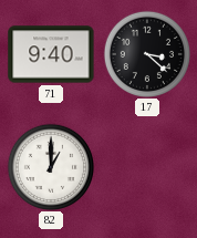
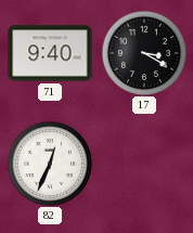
17: 3:22 -> 3:20
82: 1:00 -> 12:34
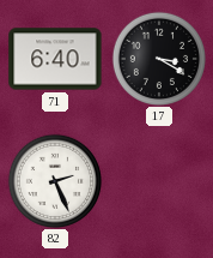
71: 9:40 -> 6:40
82: 12:34 -> 2:26
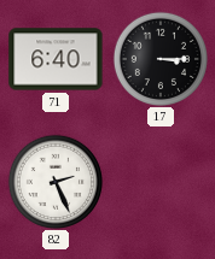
17: 3:20 -> 3:15
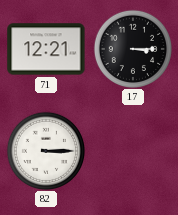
71: 6:40 -> 12:21
82: 2:26 -> 3:15
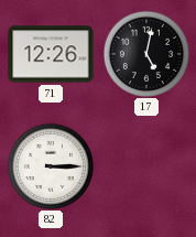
71: 12:21 -> 12:26
17: 3:15 -> 5:02
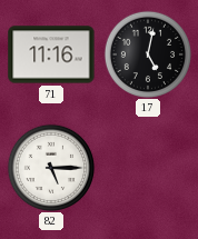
71: 12:26 -> 11:16
82: 3:15 -> 5:15
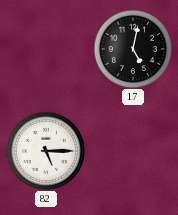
71: 11:16 -> none
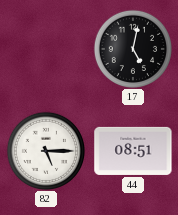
44: none -> 08:51
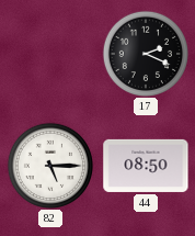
17: 5:02 -> 2:19
44: 08:51 -> 08:50
